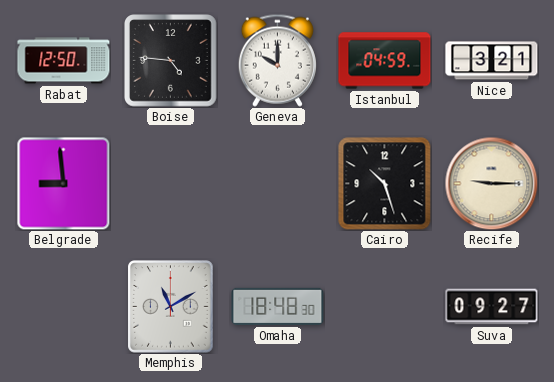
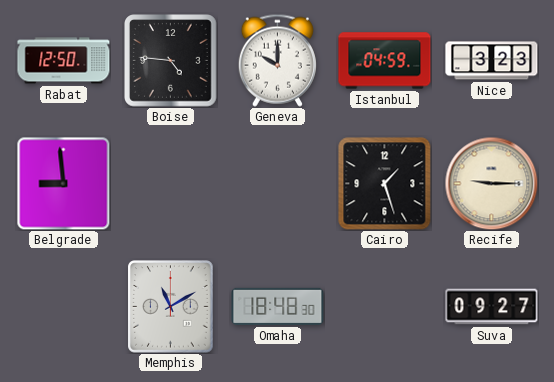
Nice: 3:21 -> 3:23
Cairo: 10:27 -> 1:27
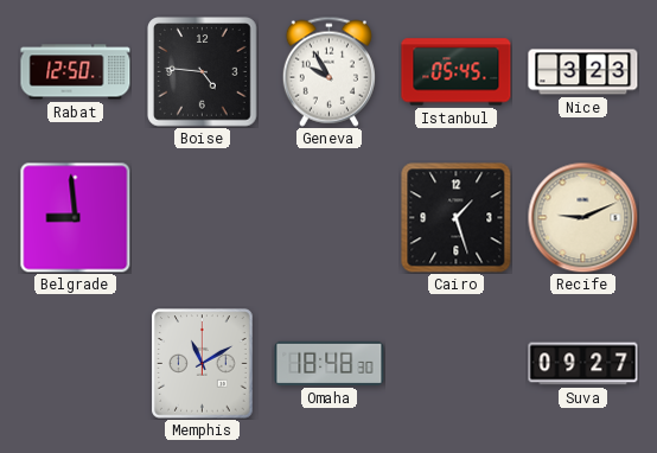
Geneva: 10:00 -> 9:55
Istanbul: 04:59 -> 05:45
Recife: 9:15 -> 9:11
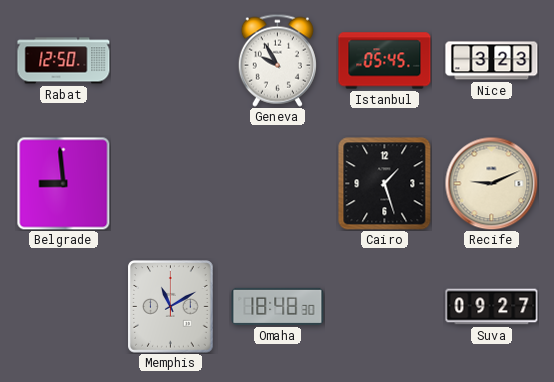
Boise: 4:46 -> none
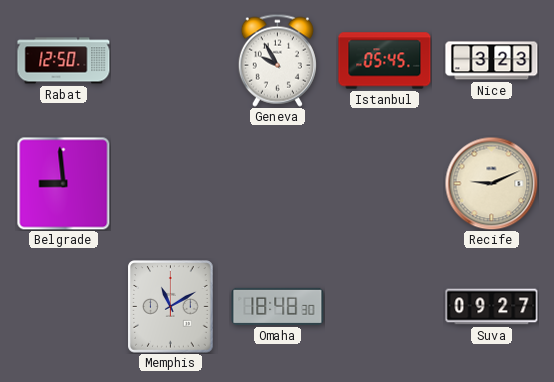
Cairo: 1:27 -> none
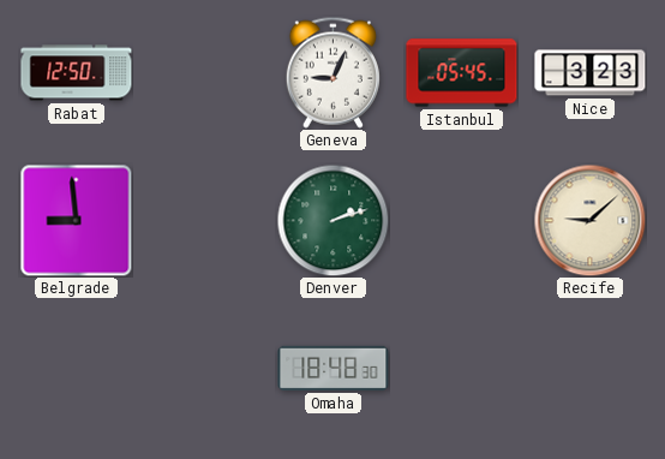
Geneva: 9:55 -> 9:04
Denver: none -> 2:12
Recife: 9:11 -> 9:08
Memphis: 11:10 -> none
Suva: 09:27 -> none
